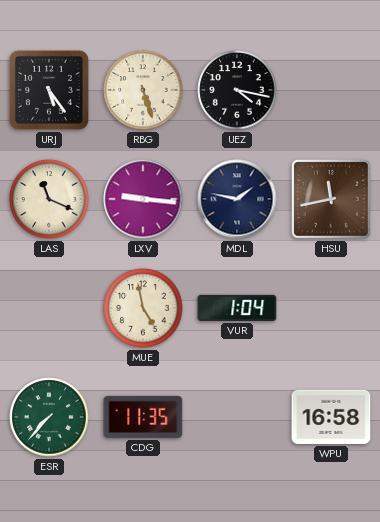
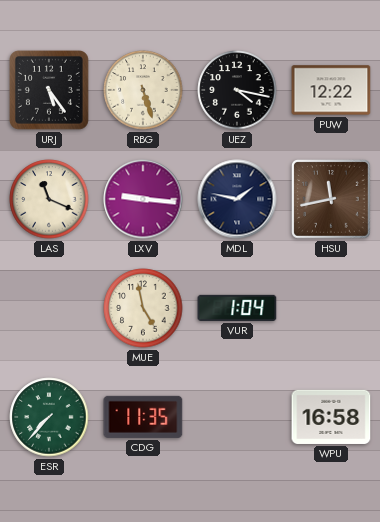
PUW: none -> 12:22
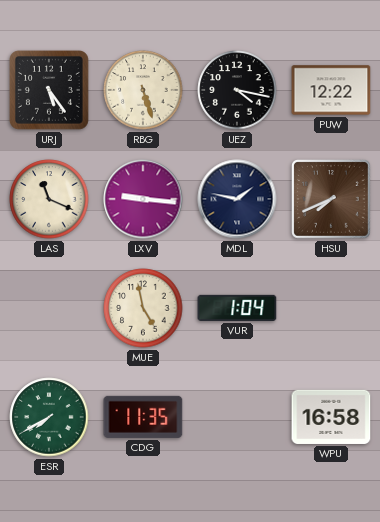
HSU: 11:43 -> 7:41
ESR: 7:37 -> 7:40
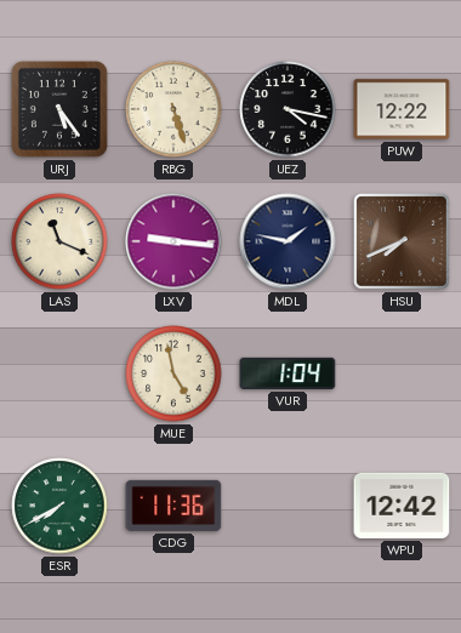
CDG: 11:35 -> 11:36
WPU: 16:58 -> 12:42
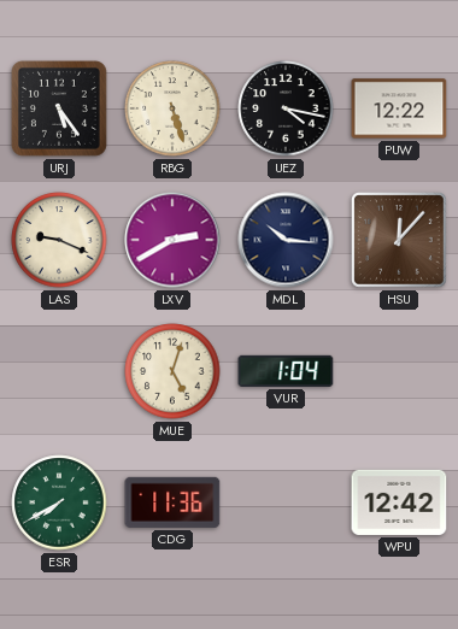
LAS: 11:19 -> 9:19
LXV: 9:16 -> 2:40
MDL: 1:47 -> 10:16
HSU: 7:41 -> 12:07
MUE: 4:58 -> 5:03
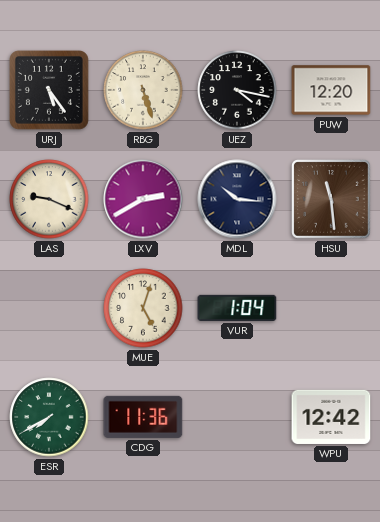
PUW: 12:22 -> 12:20
HSU: 12:07 -> 11:29
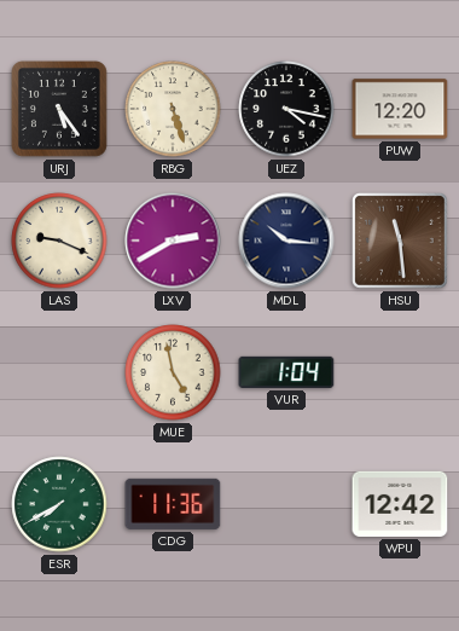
MUE: 5:03 -> 4:58
